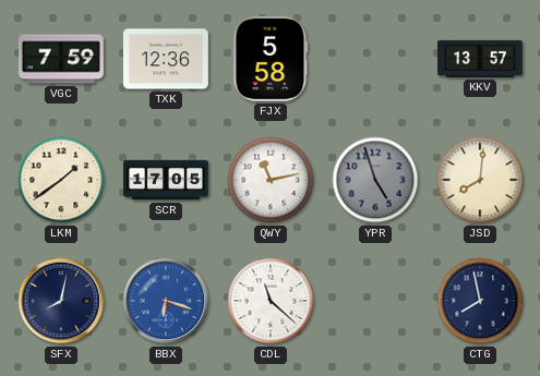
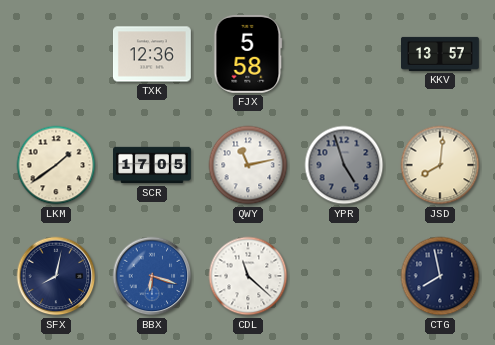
VGC: 7:59 -> none
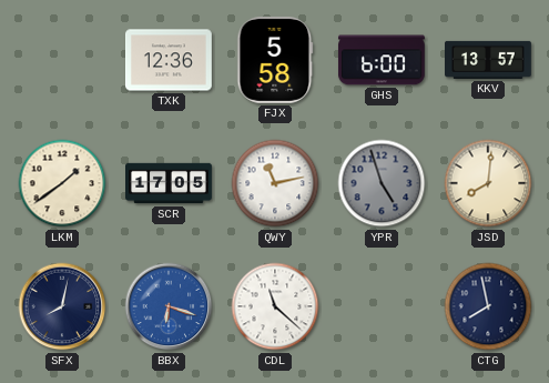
GHS: none -> 6:00
